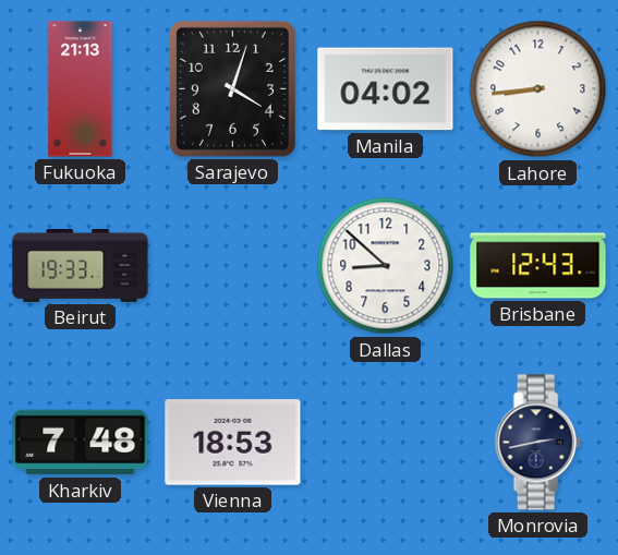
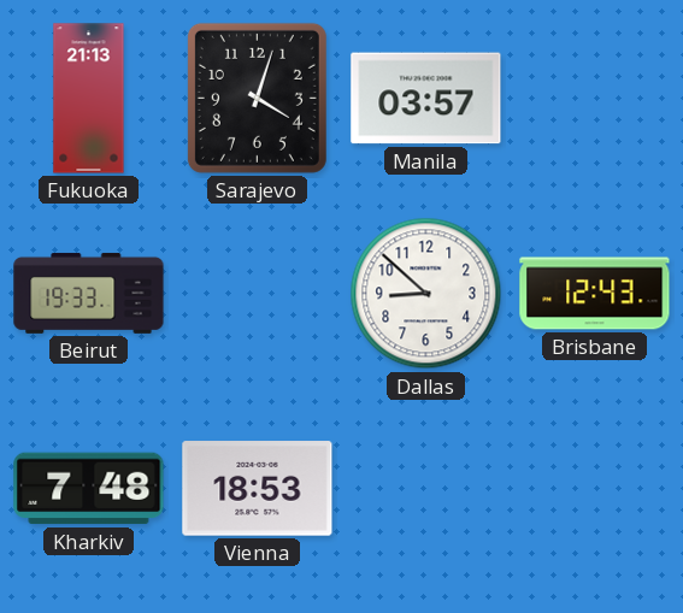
Manila: 04:02 -> 03:57
Lahore: 8:44 -> none
Monrovia: 2:43 -> none
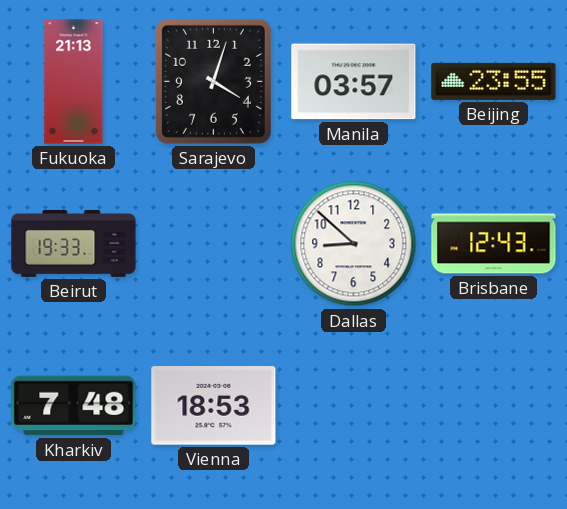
Beijing: none -> 23:55
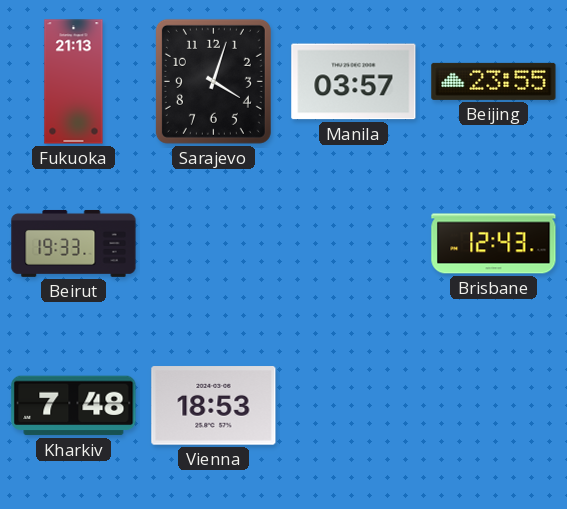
Dallas: 8:52 -> none
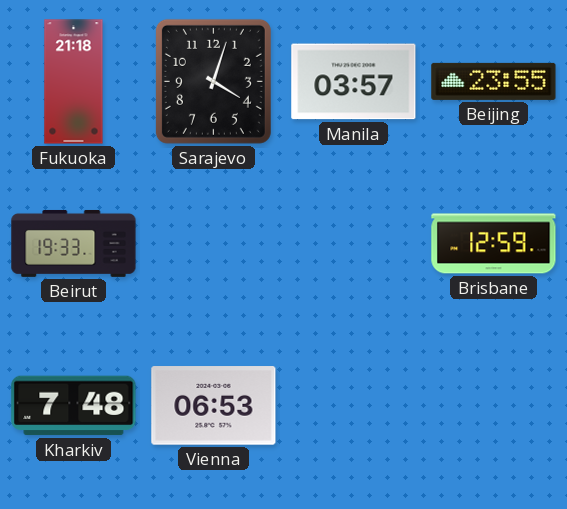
Fukuoka: 21:13 -> 21:18
Brisbane: 12:43 -> 12:59
Vienna: 18:53 -> 06:53
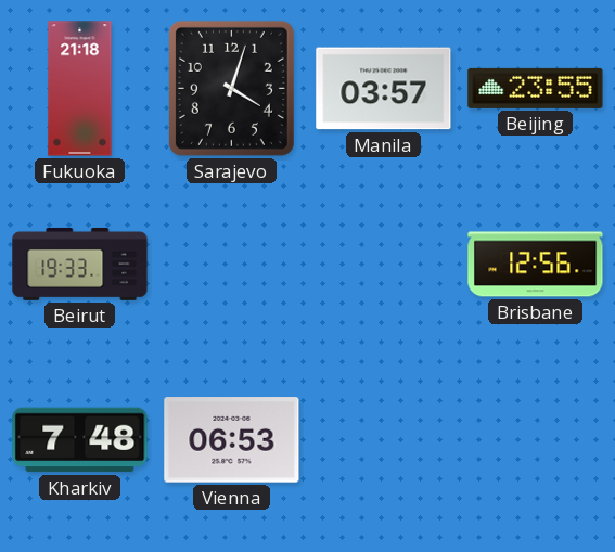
Brisbane: 12:59 -> 12:56
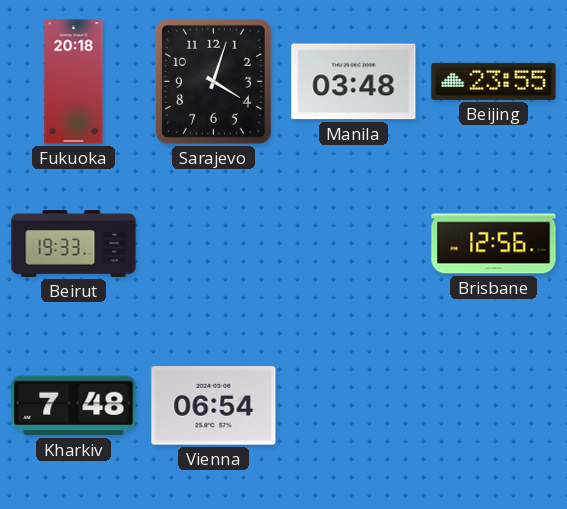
Fukuoka: 21:18 -> 20:18
Manila: 03:57 -> 03:48
Vienna: 06:53 -> 06:54
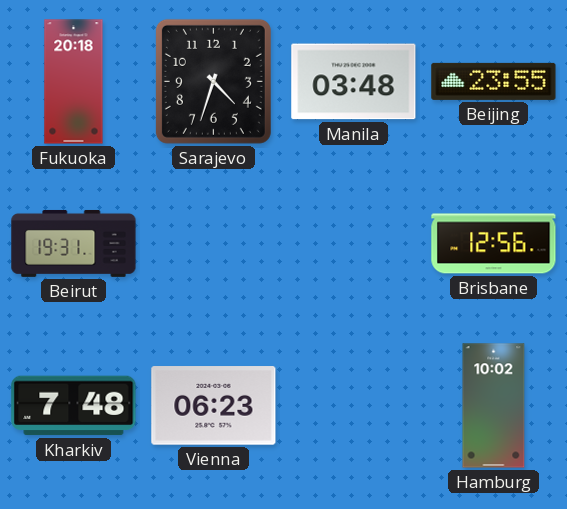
Sarajevo: 4:03 -> 4:33
Beirut: 19:33 -> 19:31
Vienna: 06:54 -> 06:23
Hamburg: none -> 10:02
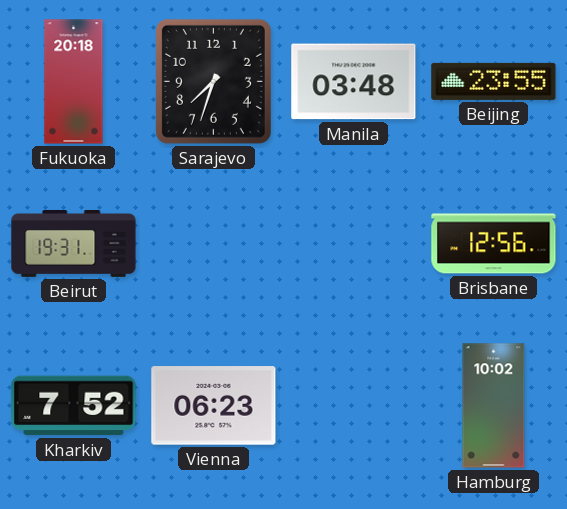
Sarajevo: 4:33 -> 7:33
Kharkiv: 7:48 -> 7:52
